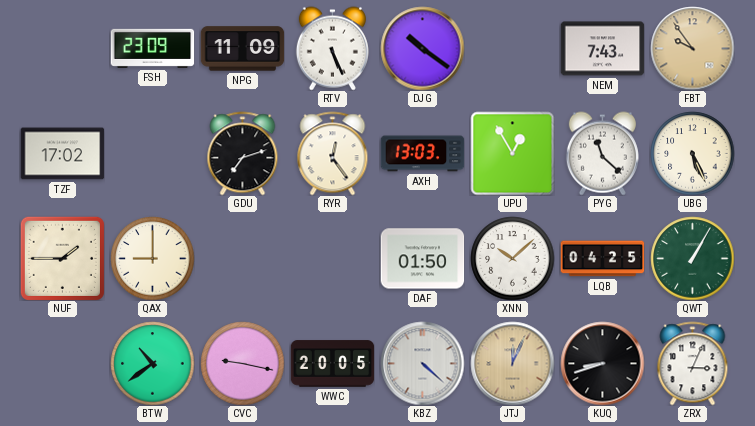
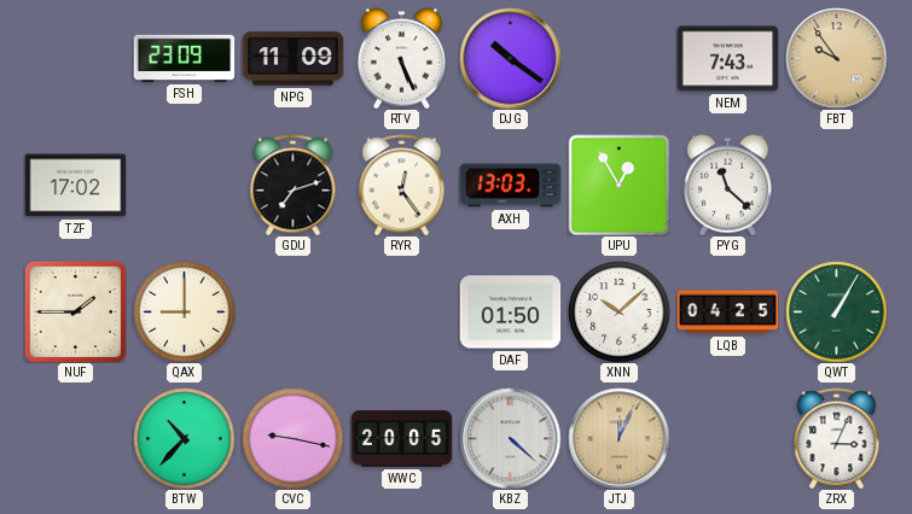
UBG: 5:26 -> none
BTW: 10:39 -> 10:37
KUQ: 8:42 -> none
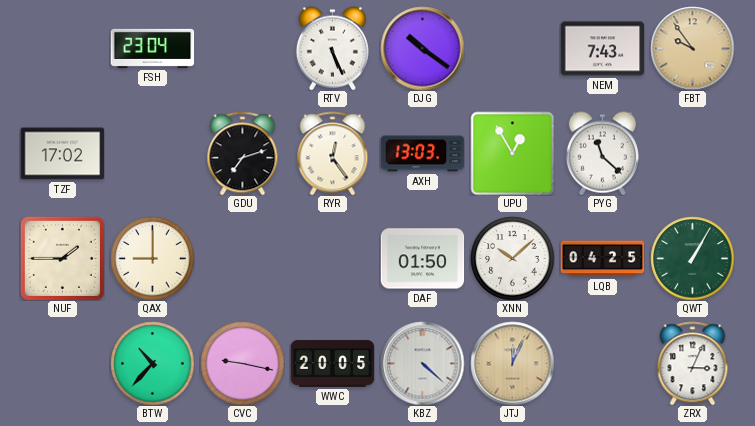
FSH: 23:09 -> 23:04
NPG: 11:09 -> none
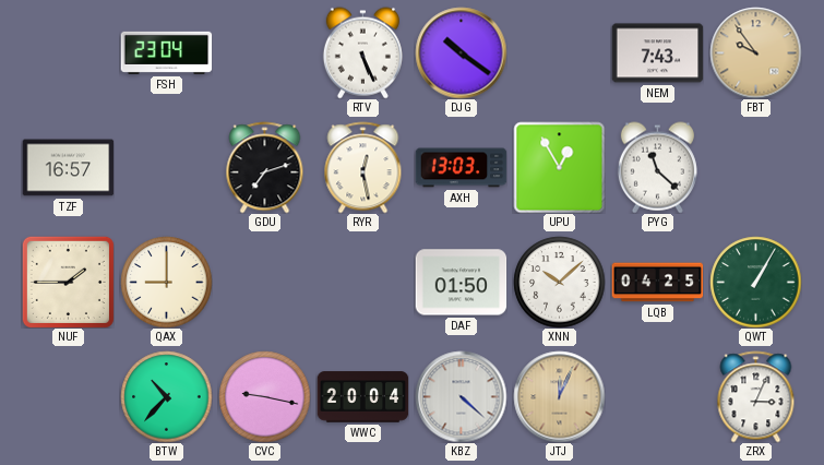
TZF: 17:02 -> 16:57
RYR: 12:24 -> 12:28
WWC: 20:05 -> 20:04
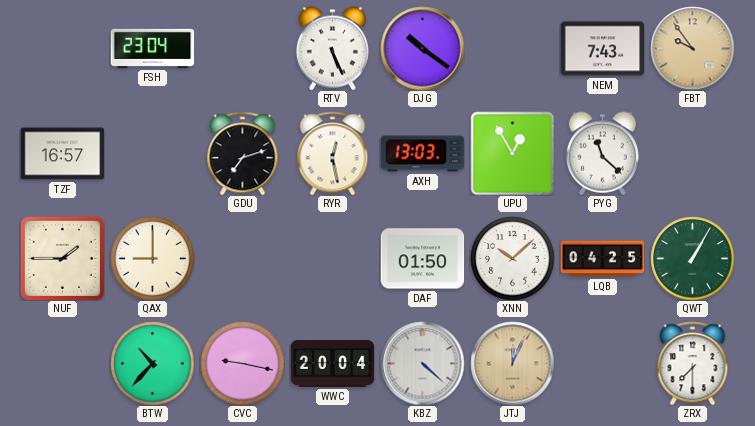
ZRX: 3:04 -> 7:30
